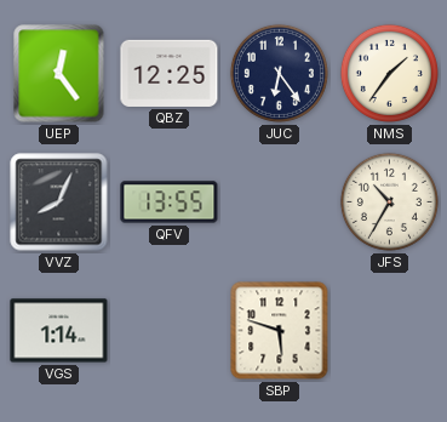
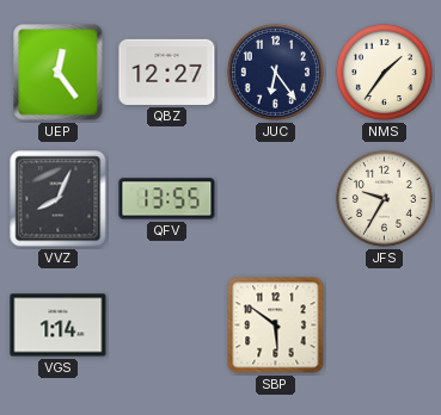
QBZ: 12:25 -> 12:27
JFS: 10:35 -> 9:35
SBP: 5:48 -> 5:51
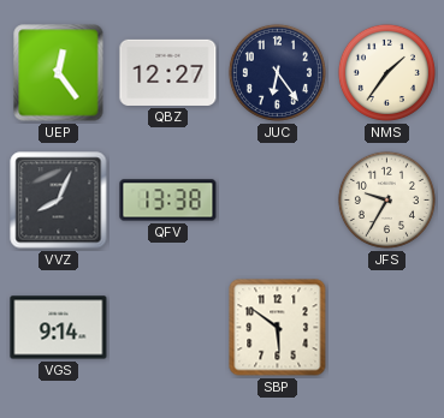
QFV: 13:55 -> 13:38
VGS: 1:14 -> 9:14
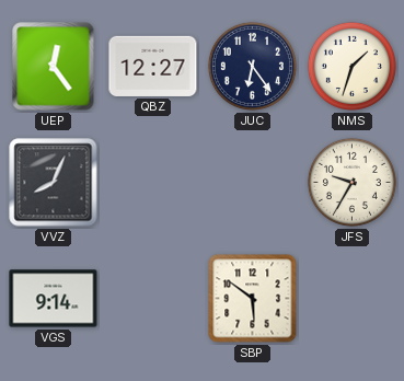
NMS: 1:36 -> 1:33
QFV: 13:38 -> none
